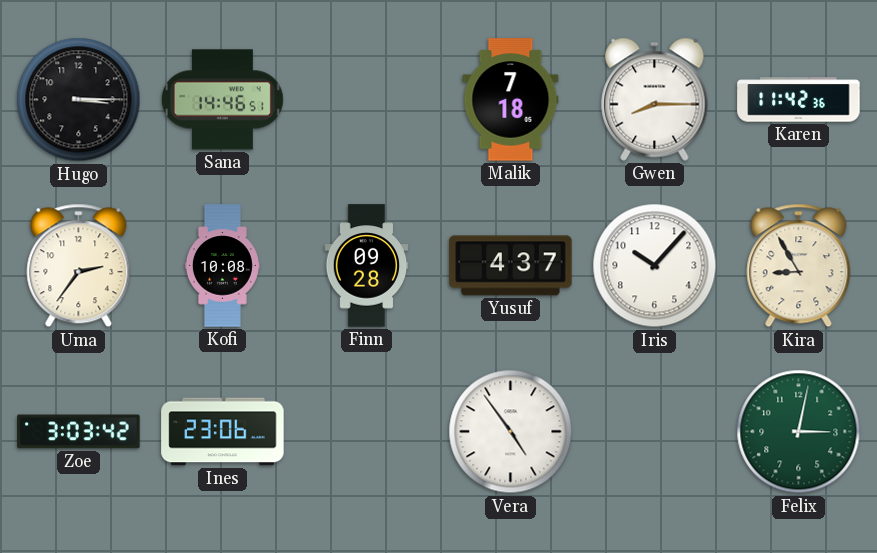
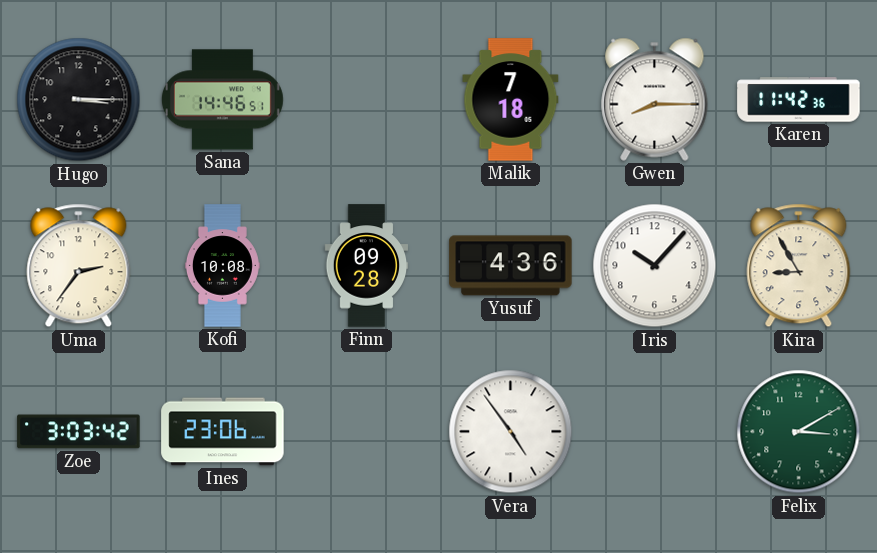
Yusuf: 4:37 -> 4:36
Felix: 3:02 -> 3:10
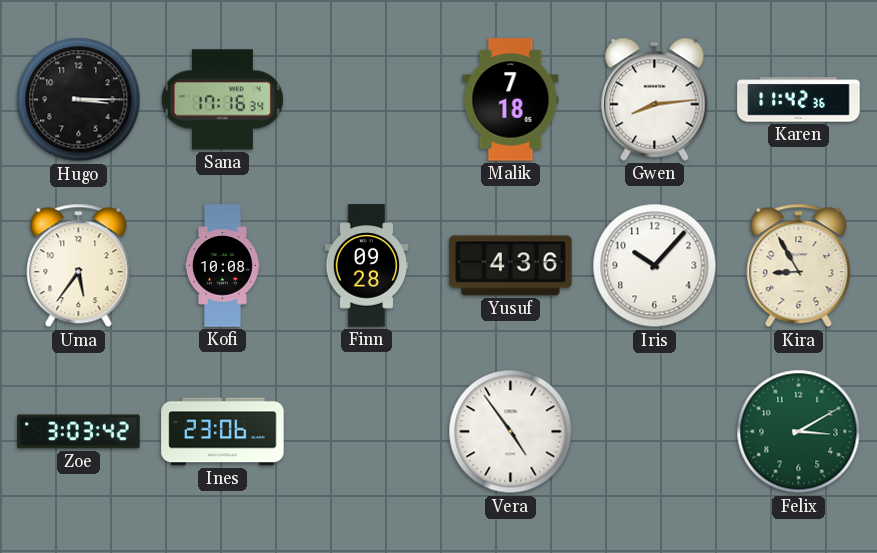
Sana: 14:46 -> 17:16
Gwen: 8:15 -> 8:14
Uma: 2:36 -> 5:36
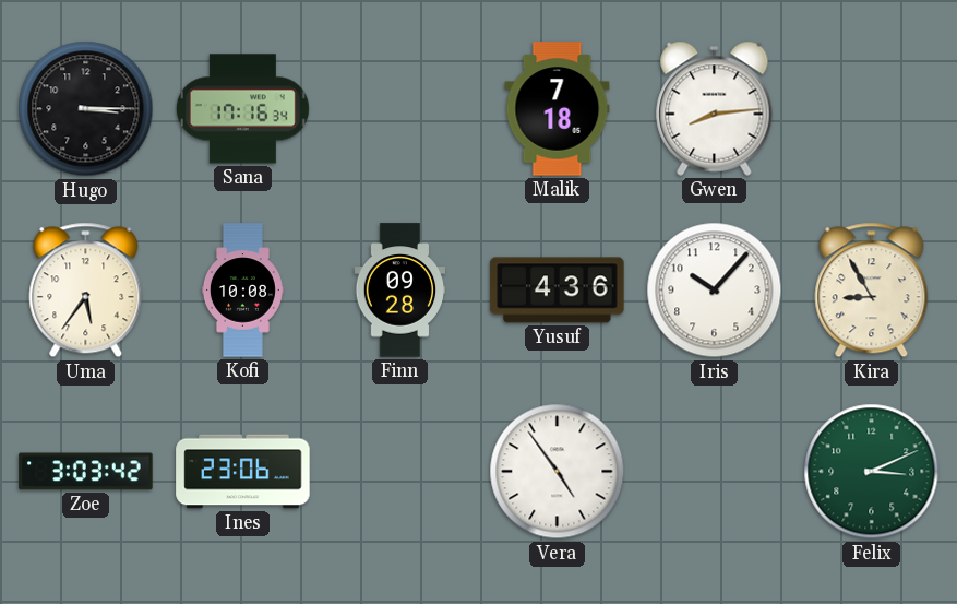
Karen: 11:42 -> none
Felix: 3:10 -> 3:11
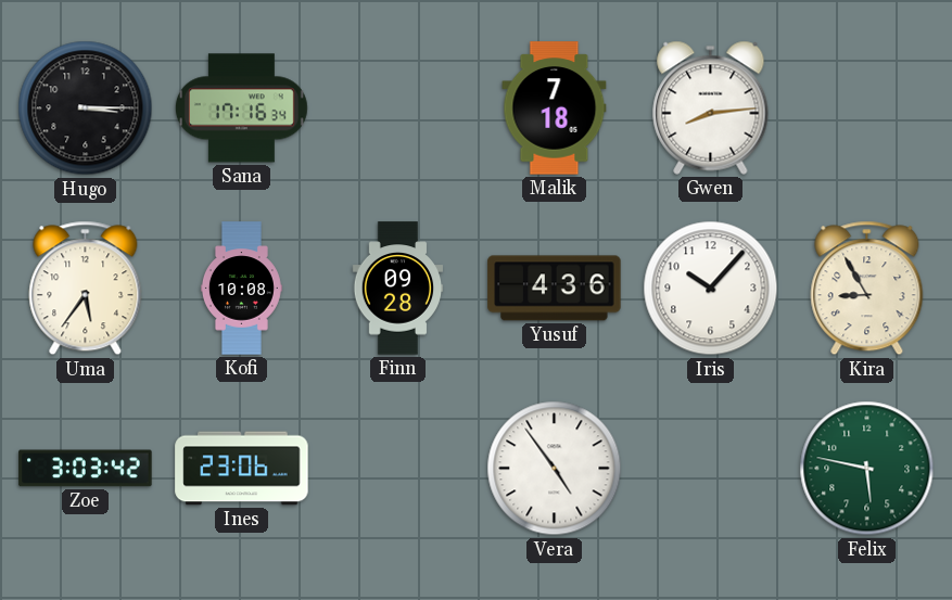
Felix: 3:11 -> 5:47
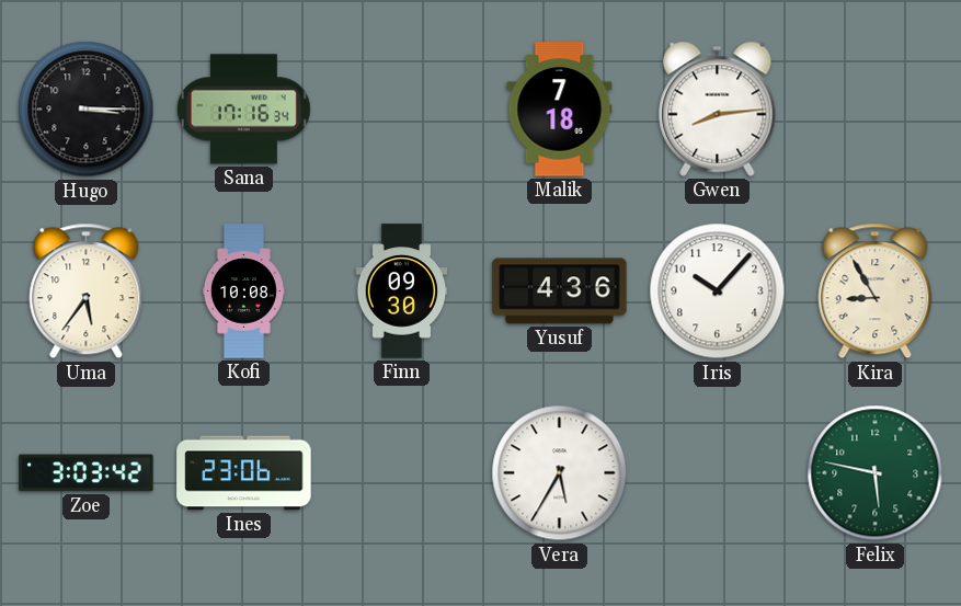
Finn: 09:28 -> 09:30
Vera: 4:54 -> 5:35
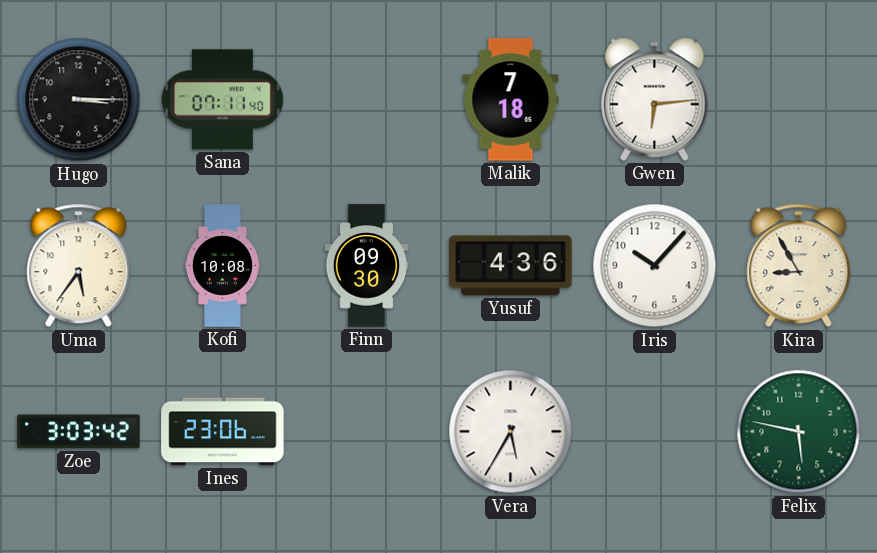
Sana: 17:16 -> 07:11
Gwen: 8:14 -> 6:14
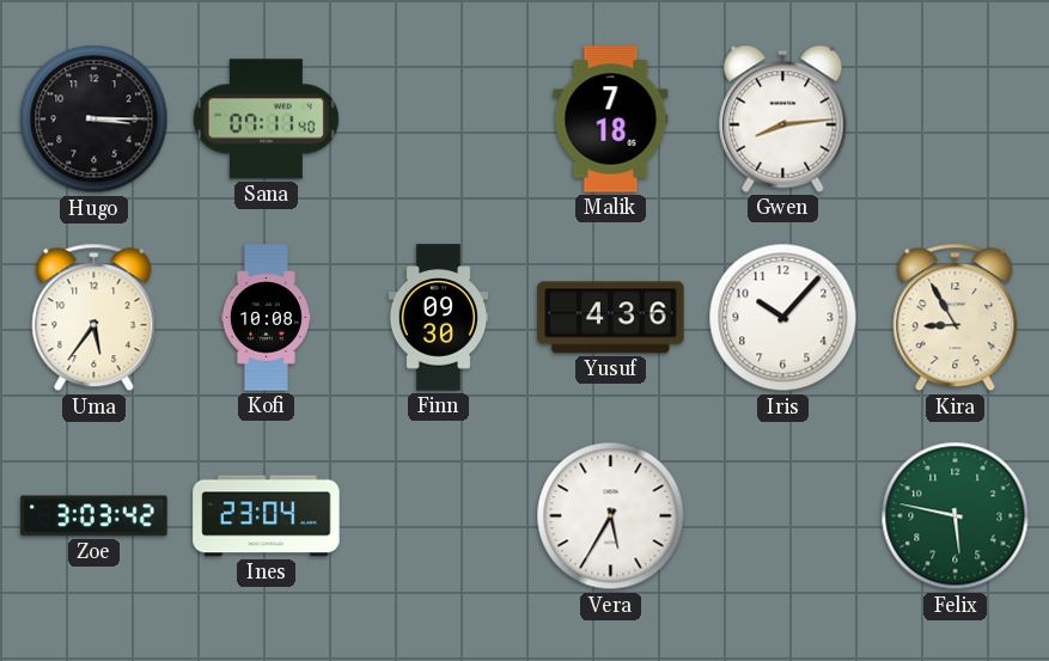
Gwen: 6:14 -> 8:14
Ines: 23:06 -> 23:04
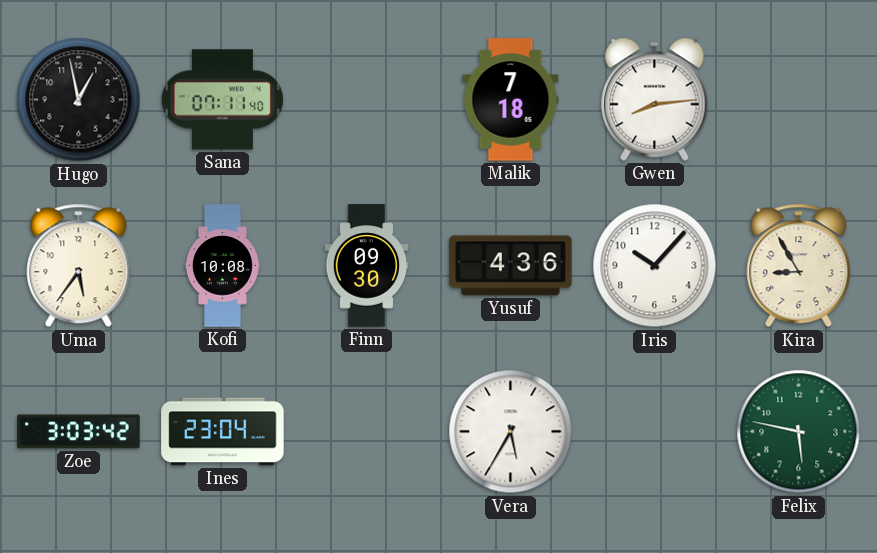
Hugo: 3:15 -> 12:58
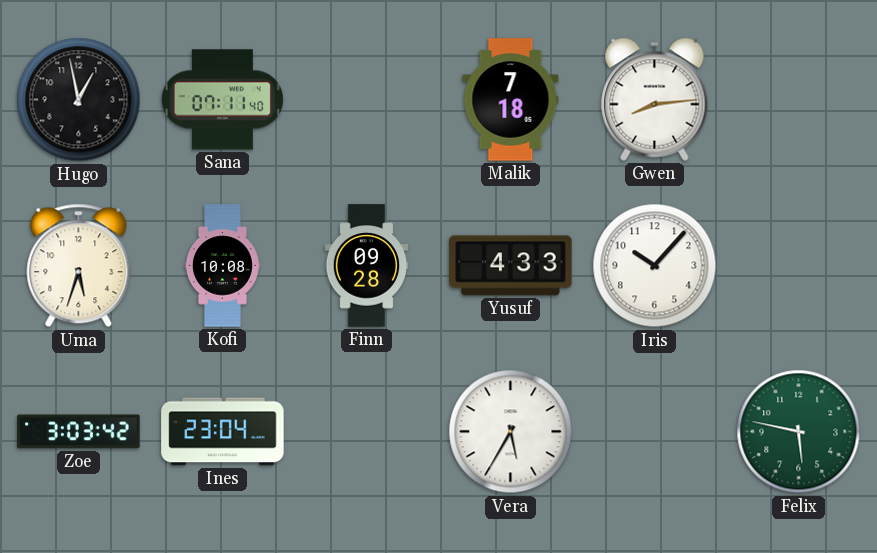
Uma: 5:36 -> 5:33
Finn: 09:30 -> 09:28
Yusuf: 4:36 -> 4:33
Kira: 8:55 -> none
